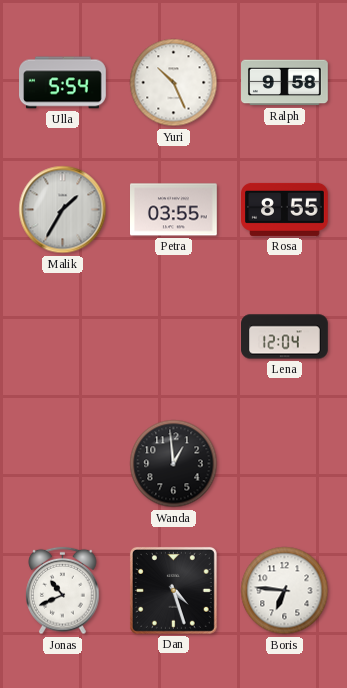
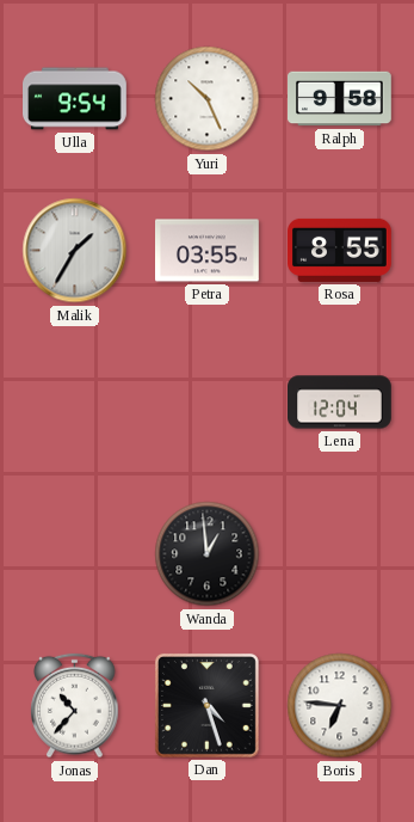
Ulla: 5:54 -> 9:54
Jonas: 10:41 -> 10:37
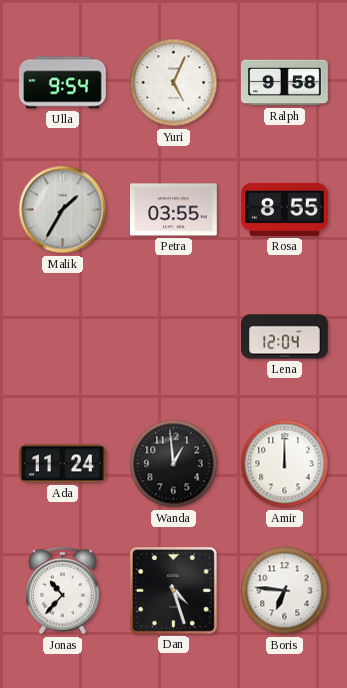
Yuri: 10:26 -> 5:04
Ada: none -> 11:24
Amir: none -> 12:00
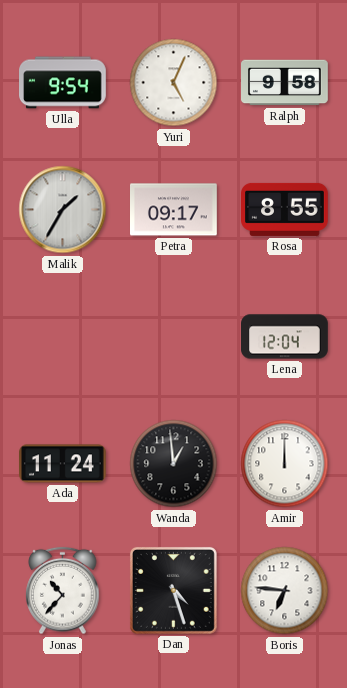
Petra: 03:55 -> 09:17
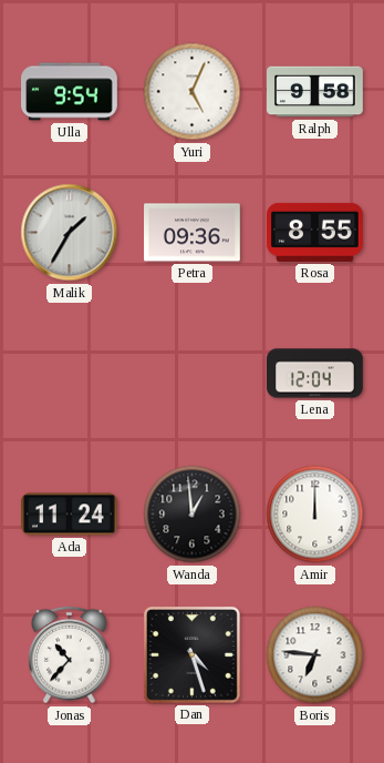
Petra: 09:17 -> 09:36
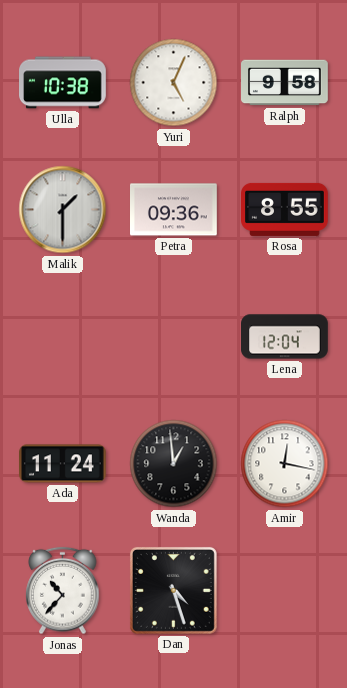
Ulla: 9:54 -> 10:38
Malik: 1:35 -> 1:30
Amir: 12:00 -> 12:17
Boris: 6:46 -> none
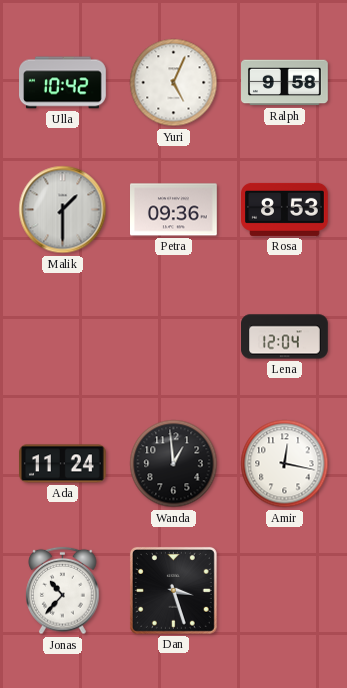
Ulla: 10:38 -> 10:42
Rosa: 8:55 -> 8:53
Dan: 4:27 -> 3:27
